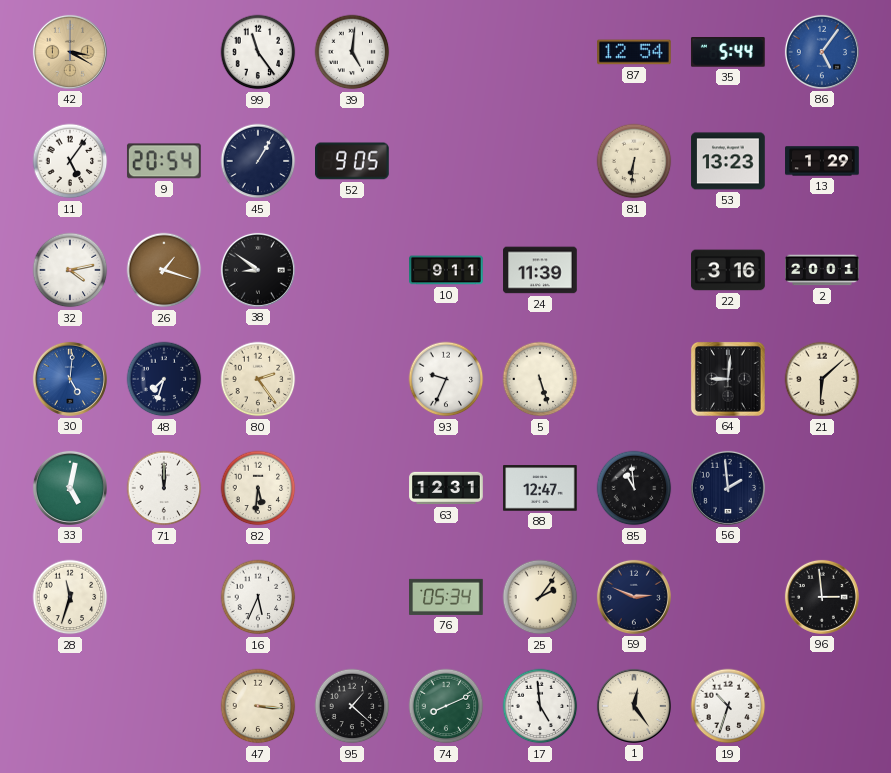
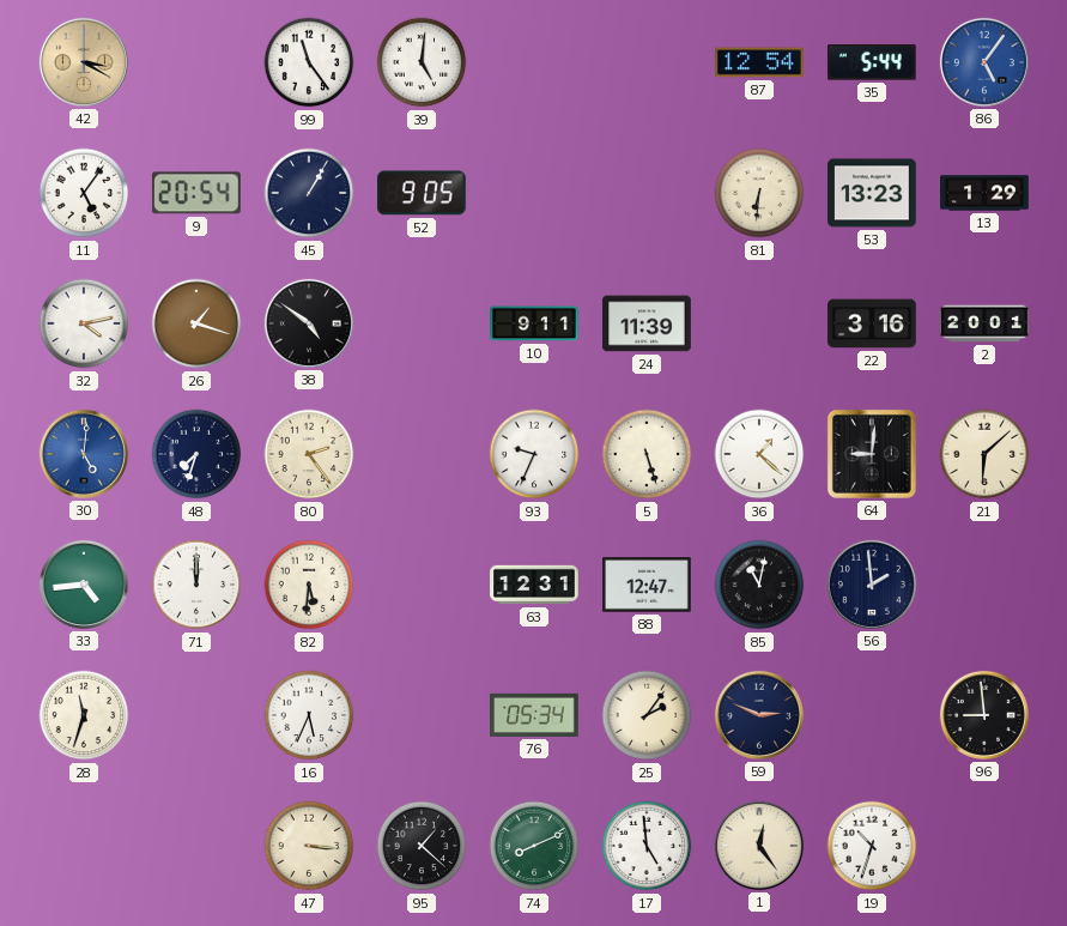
38: 8:51 -> 4:51
36: none -> 1:22
33: 5:02 -> 4:44
85: 10:59 -> 11:02
96: 2:59 -> 8:59
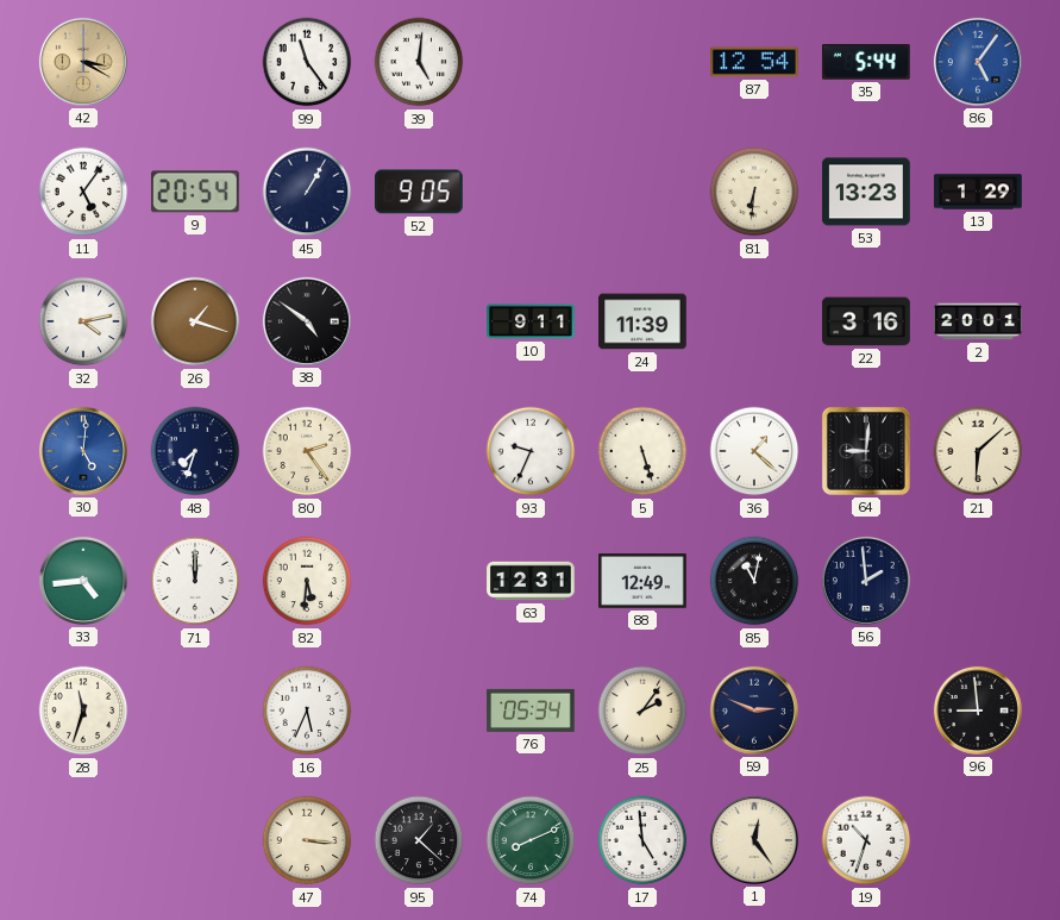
88: 12:47 -> 12:49
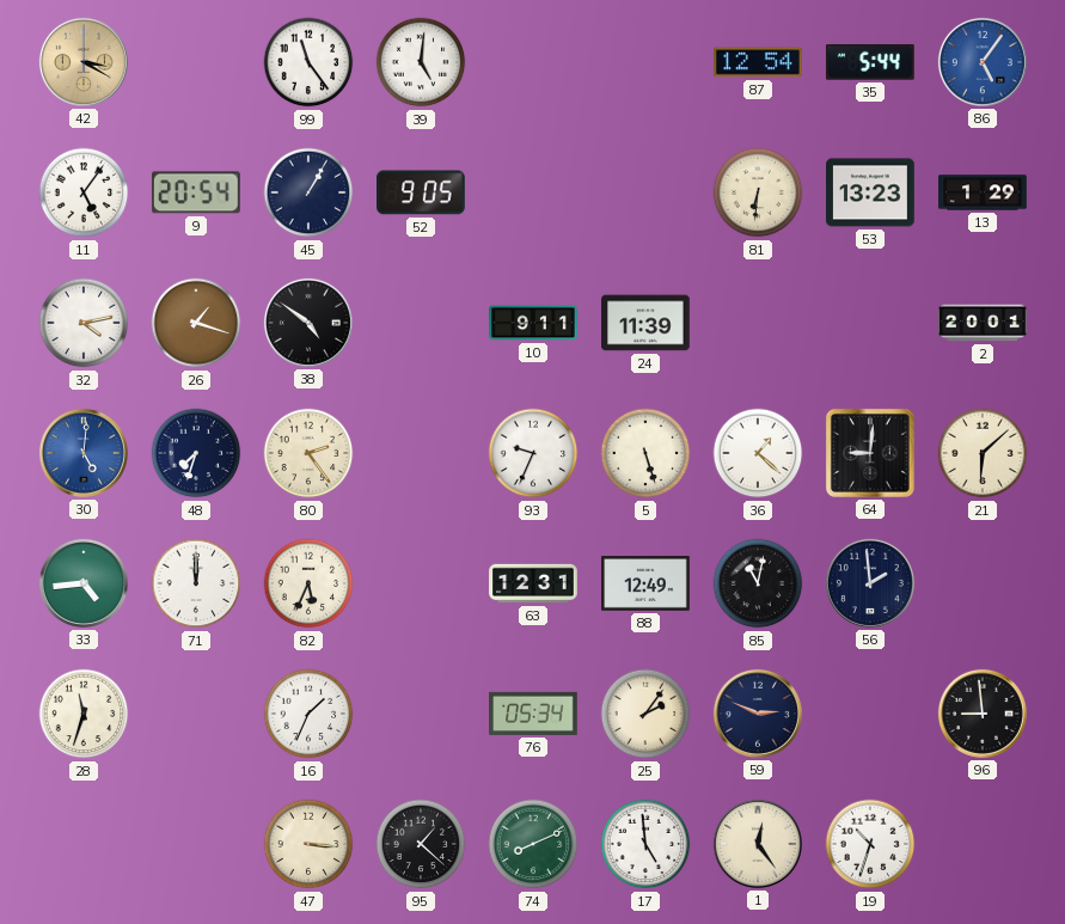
22: 3:16 -> none
82: 5:31 -> 5:34
16: 5:34 -> 1:34
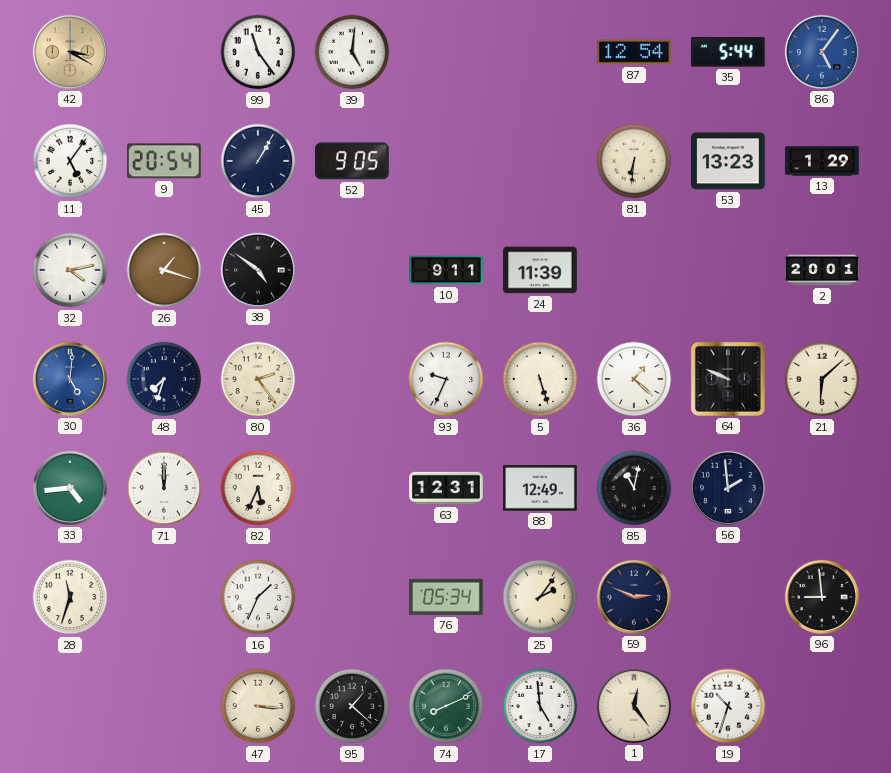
64: 9:01 -> 9:49
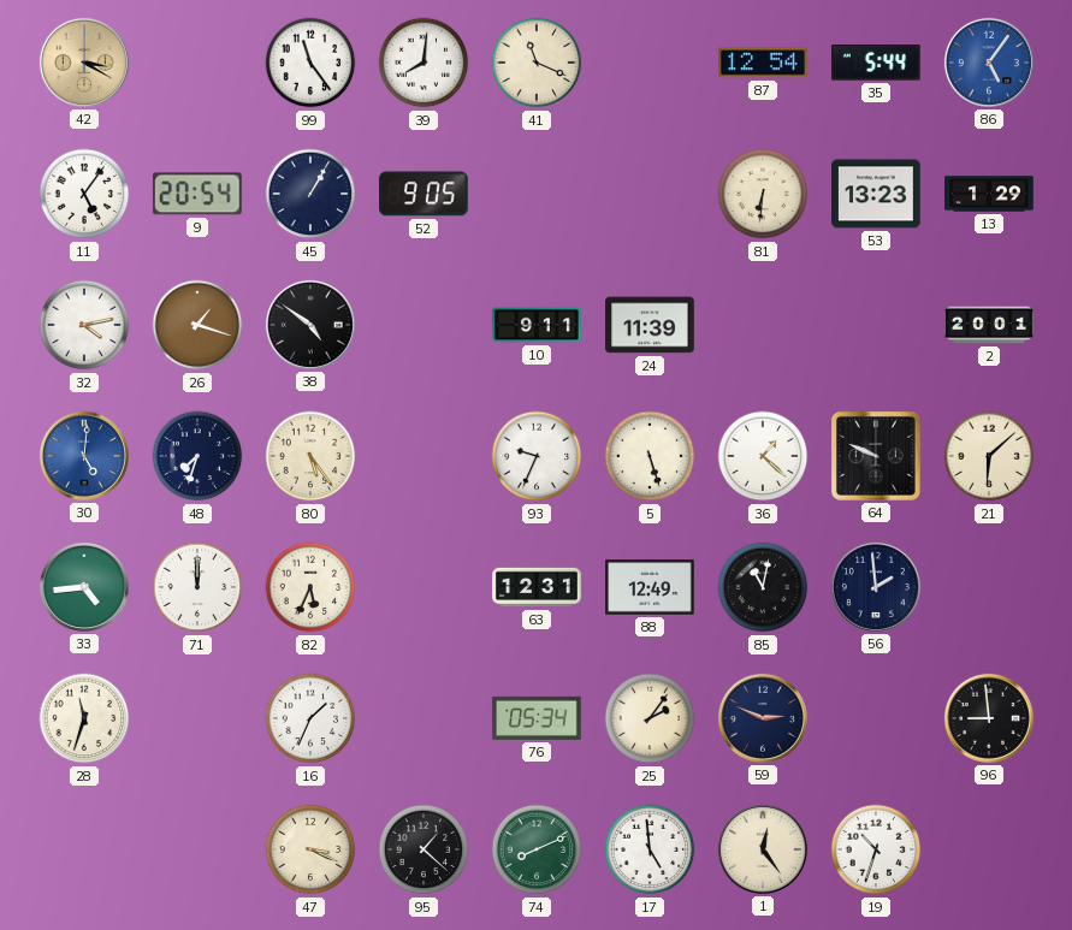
39: 5:01 -> 8:01
41: none -> 11:19
80: 2:24 -> 5:24
47: 3:16 -> 3:19
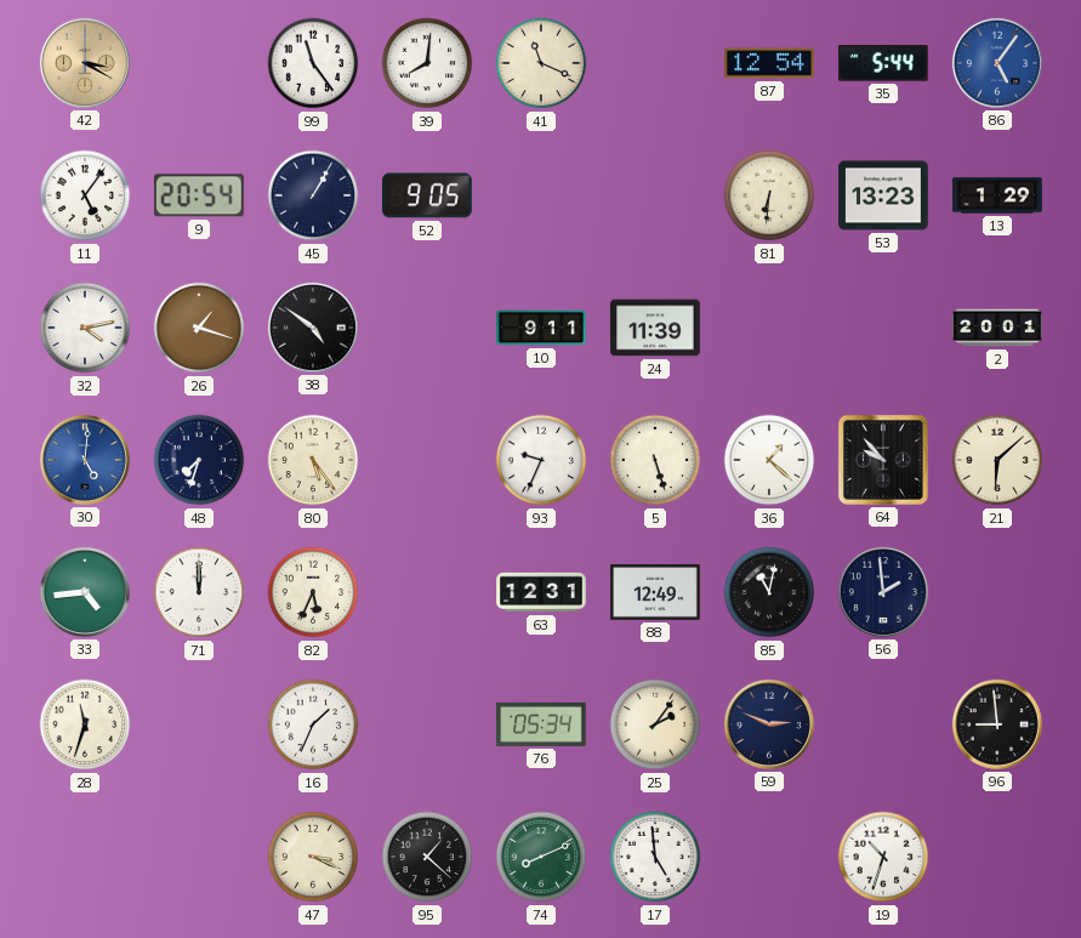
64: 9:49 -> 9:53
1: 12:24 -> none
